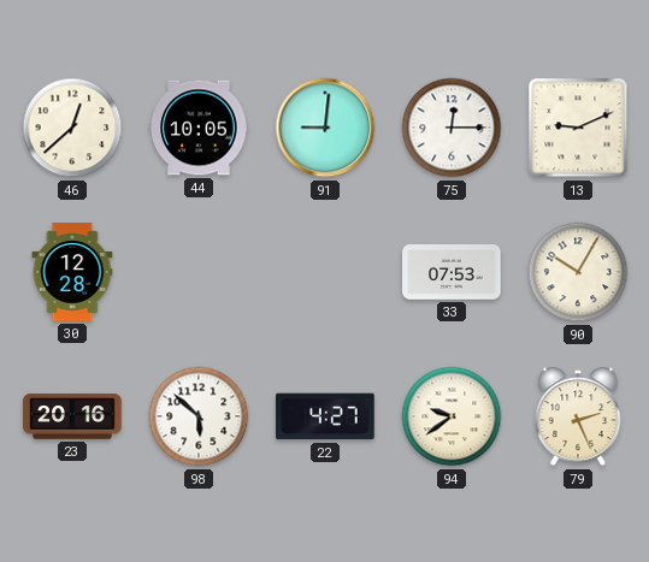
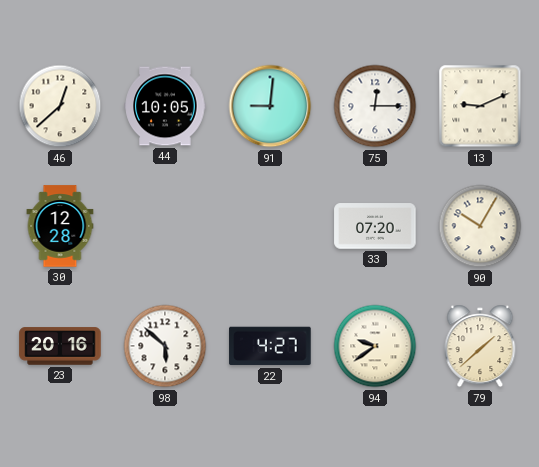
33: 07:53 -> 07:20
79: 2:26 -> 1:38
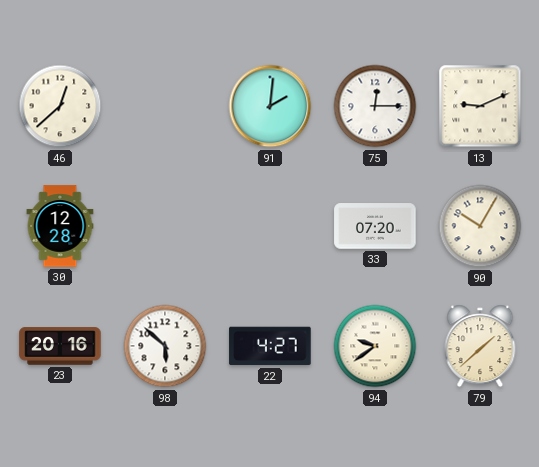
44: 10:05 -> none
91: 9:01 -> 2:01
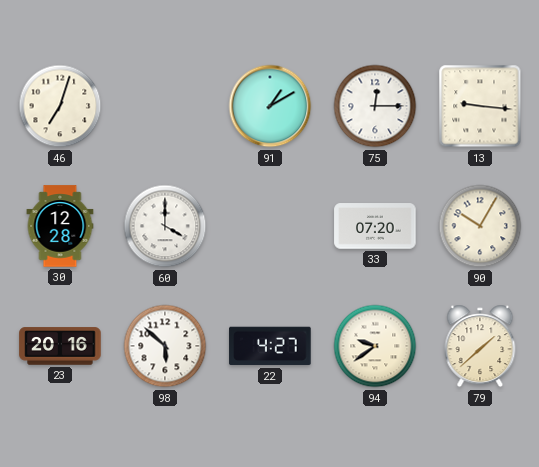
46: 12:38 -> 7:03
91: 2:01 -> 1:10
13: 9:11 -> 9:16
60: none -> 4:00
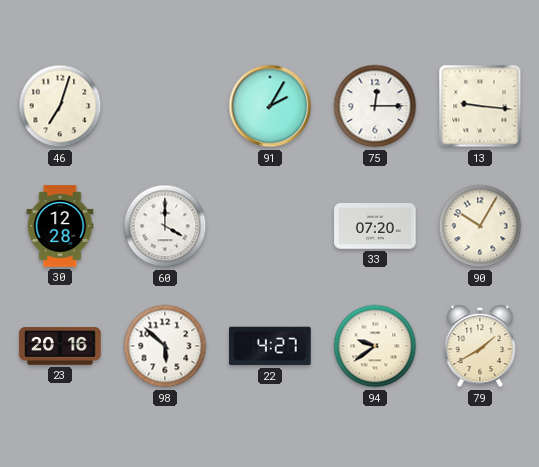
91: 1:10 -> 2:05
79: 1:38 -> 1:40
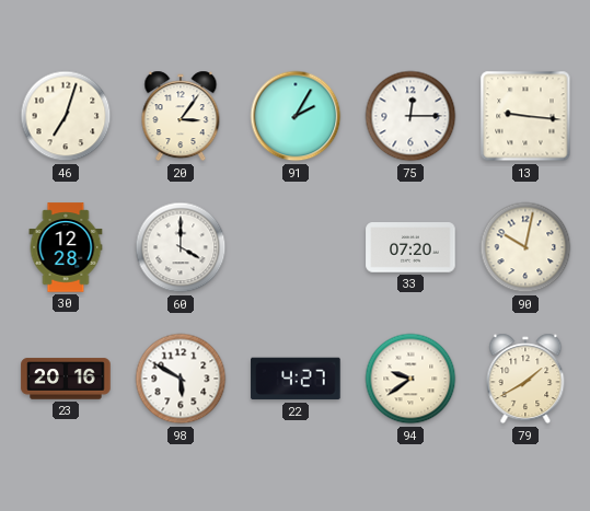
20: none -> 3:06
90: 10:05 -> 10:02
98: 5:52 -> 5:50
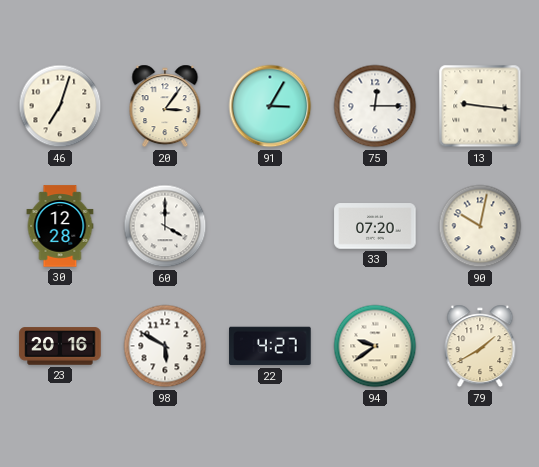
91: 2:05 -> 3:05
